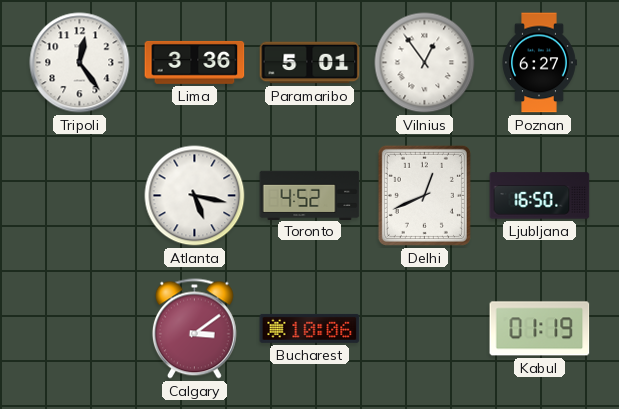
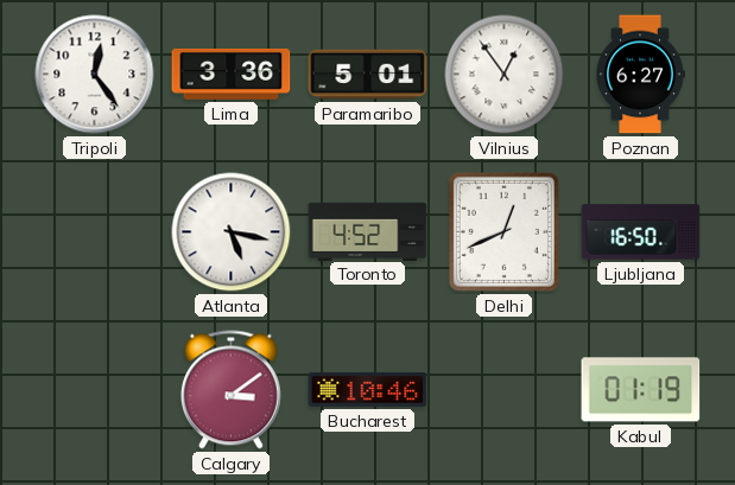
Bucharest: 10:06 -> 10:46
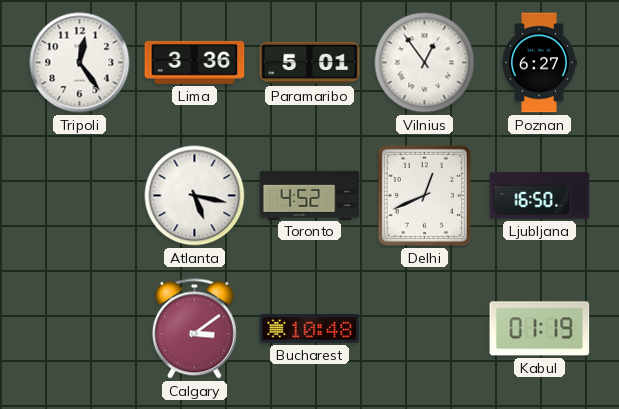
Bucharest: 10:46 -> 10:48
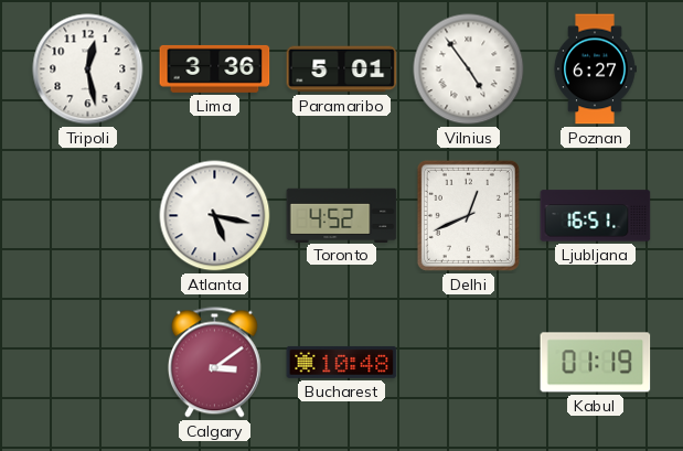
Tripoli: 12:24 -> 12:28
Vilnius: 12:54 -> 4:54
Ljubljana: 16:50 -> 16:51
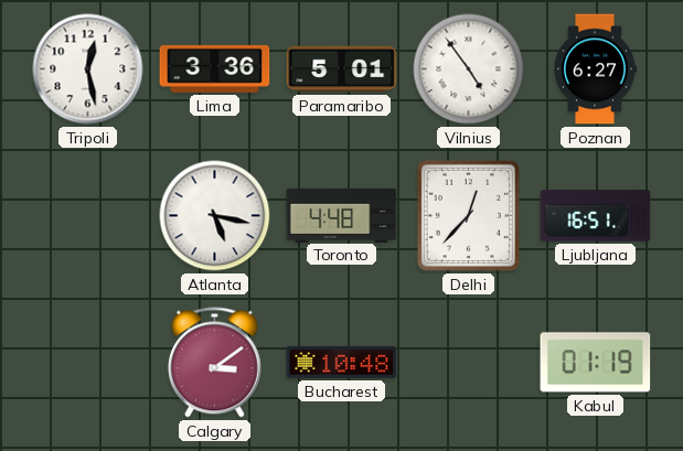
Toronto: 4:52 -> 4:48
Delhi: 12:41 -> 12:37
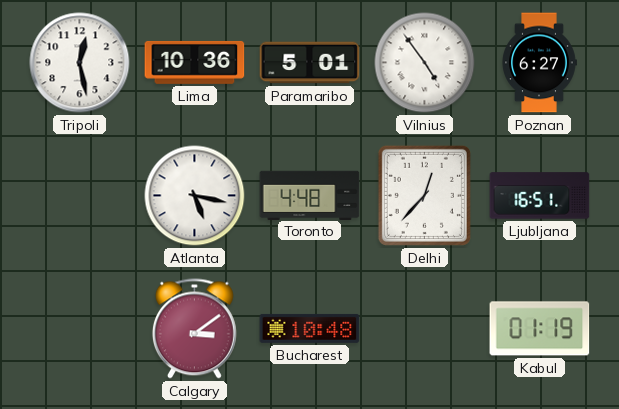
Lima: 3:36 -> 10:36
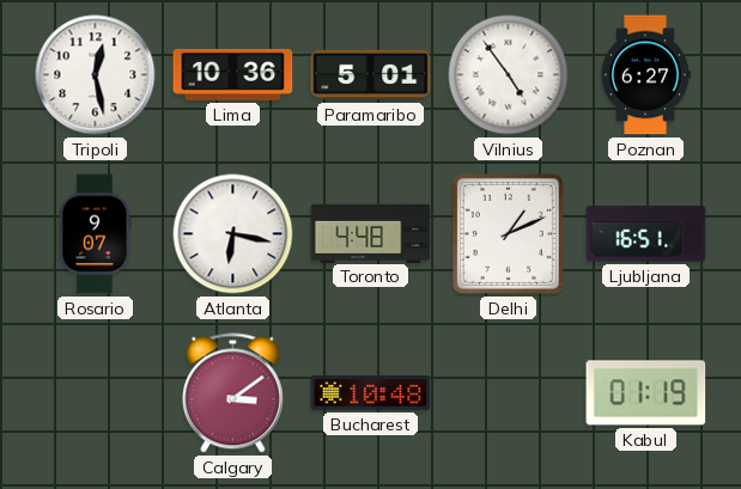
Rosario: none -> 9:07
Atlanta: 5:17 -> 6:17
Delhi: 12:37 -> 1:11
